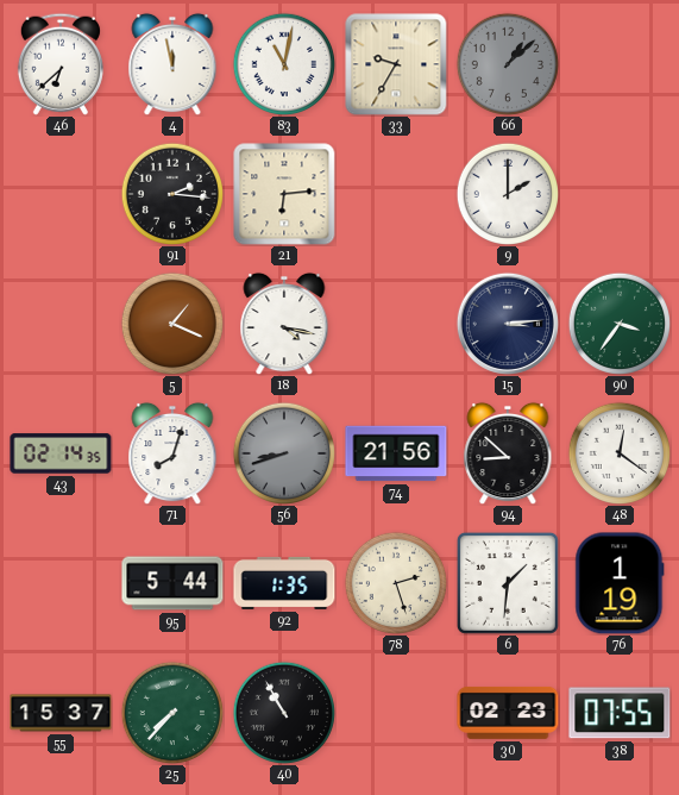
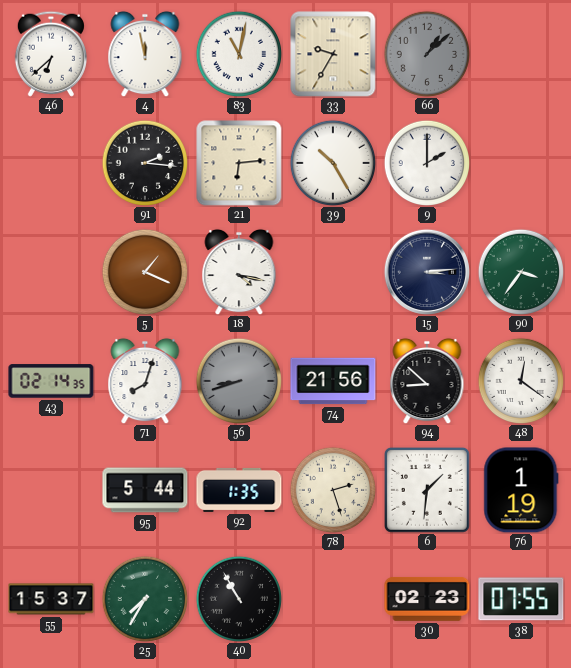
39: none -> 10:25
25: 7:37 -> 7:35
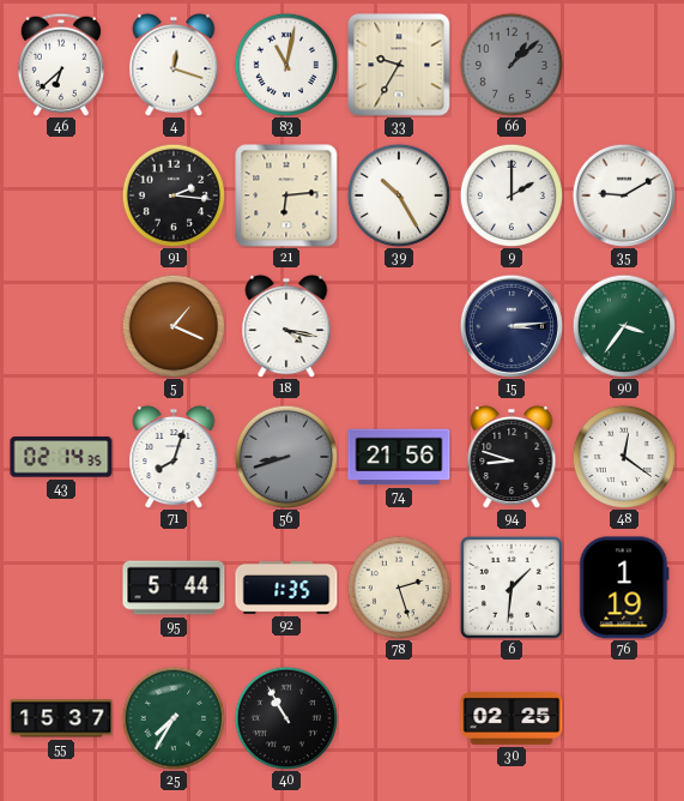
4: 11:58 -> 12:18
35: none -> 9:10
94: 8:52 -> 8:48
30: 02:23 -> 02:25
38: 07:55 -> none
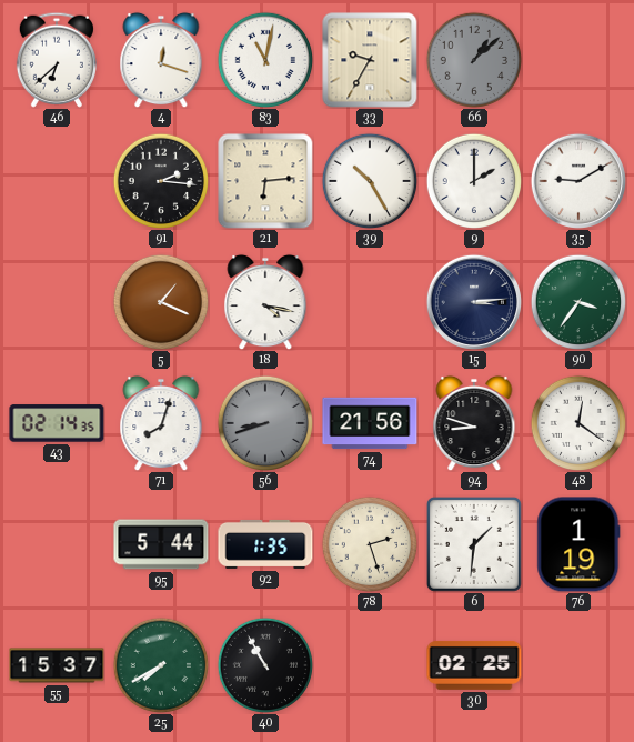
25: 7:35 -> 7:40
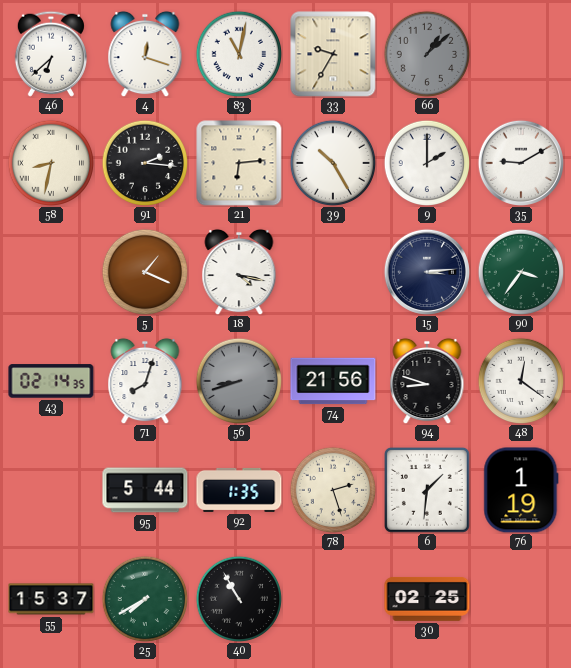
58: none -> 8:32
